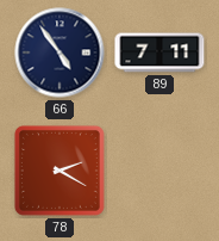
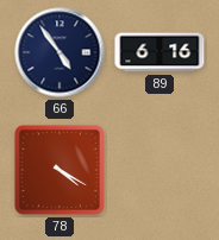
89: 7:11 -> 6:16
78: 2:20 -> 4:20
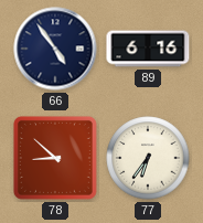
78: 4:20 -> 8:52
77: none -> 6:36
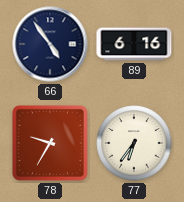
78: 8:52 -> 9:35
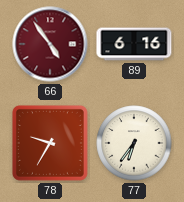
66 dial: navy -> burgundy
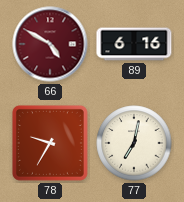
66: 4:54 -> 4:50
77: 6:36 -> 7:02
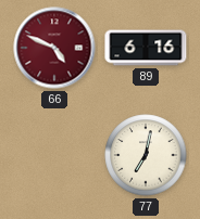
66: 4:50 -> 4:49
78: 9:35 -> none
